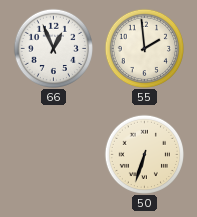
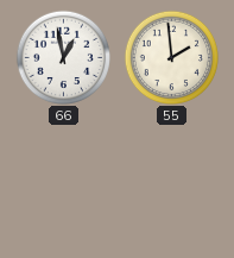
66: 12:56 -> 12:58
50: 6:33 -> none
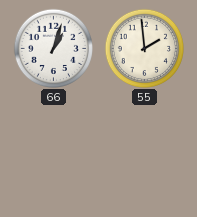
66: 12:58 -> 1:03
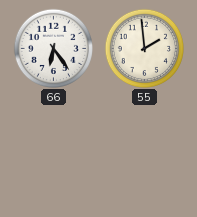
66: 1:03 -> 6:24
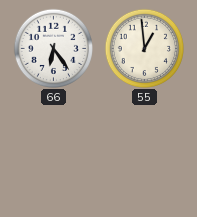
55: 1:59 -> 12:59
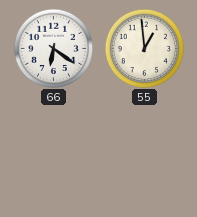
66: 6:24 -> 6:21
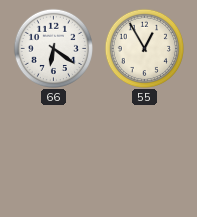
55: 12:59 -> 12:55
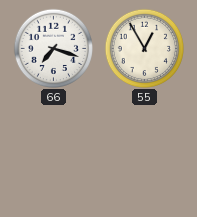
66: 6:21 -> 7:18
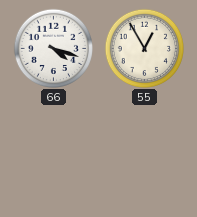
66: 7:18 -> 4:18
